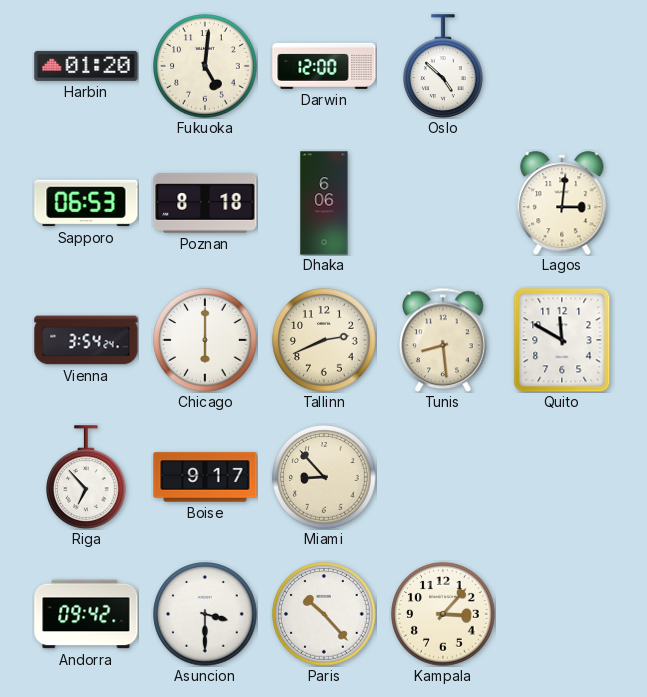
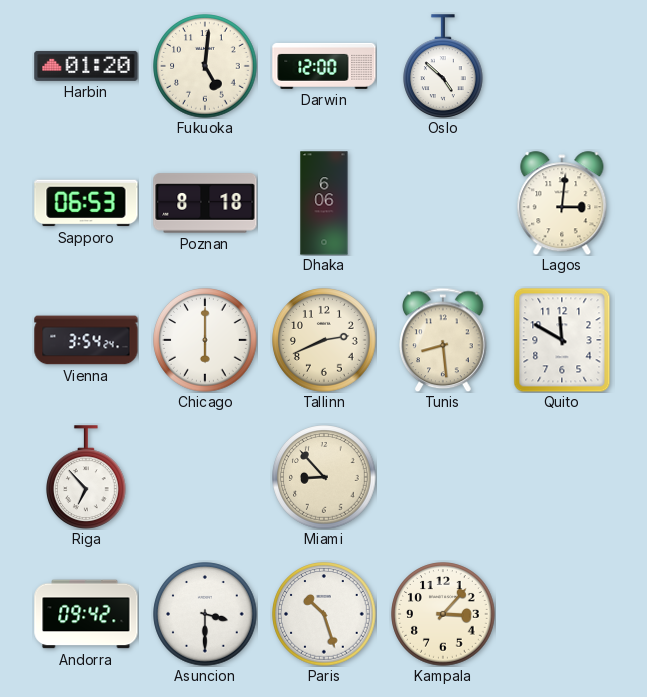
Boise: 9:17 -> none
Paris: 10:23 -> 10:27
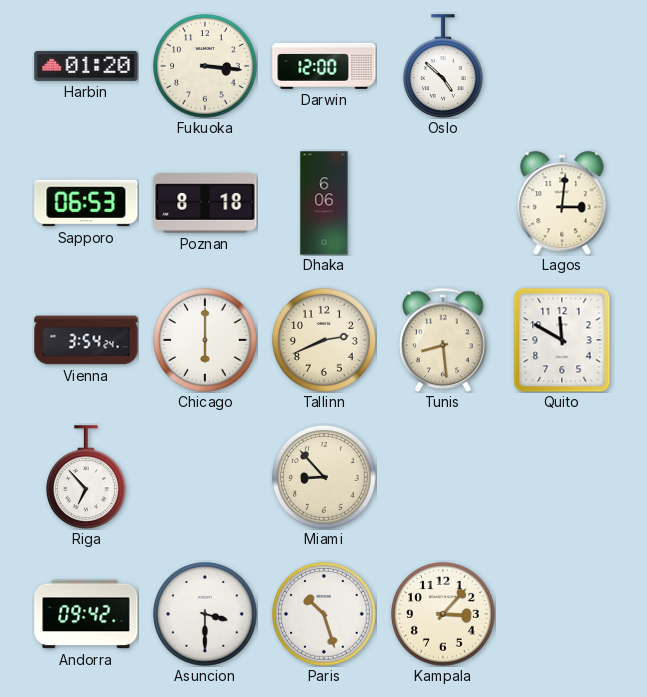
Fukuoka: 5:01 -> 3:16
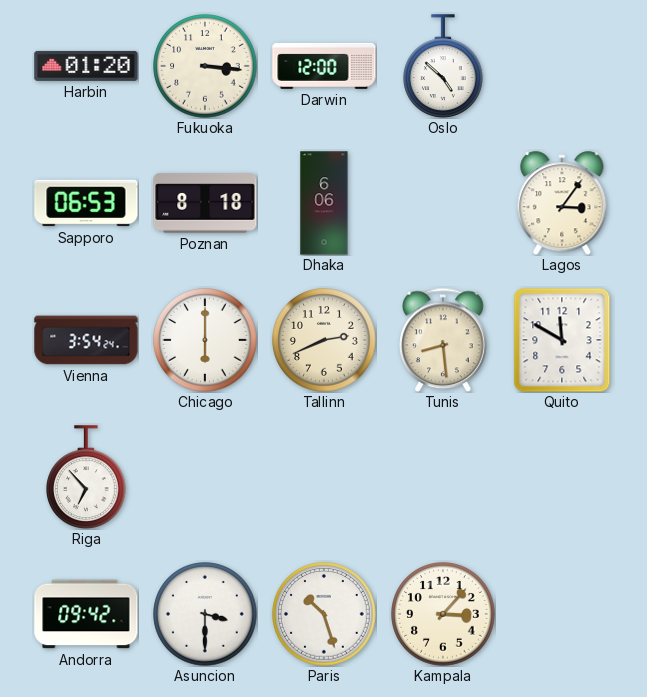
Lagos: 3:01 -> 3:06
Miami: 8:53 -> none
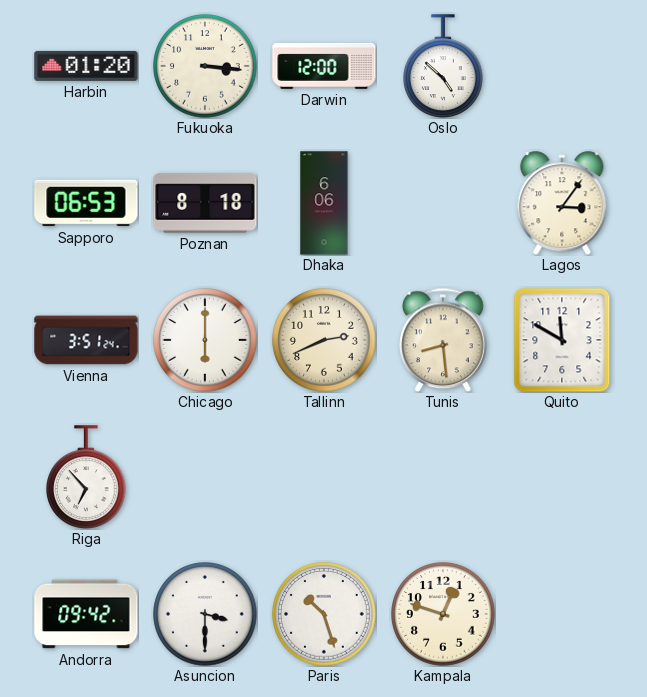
Vienna: 3:54 -> 3:51
Kampala: 3:07 -> 12:48
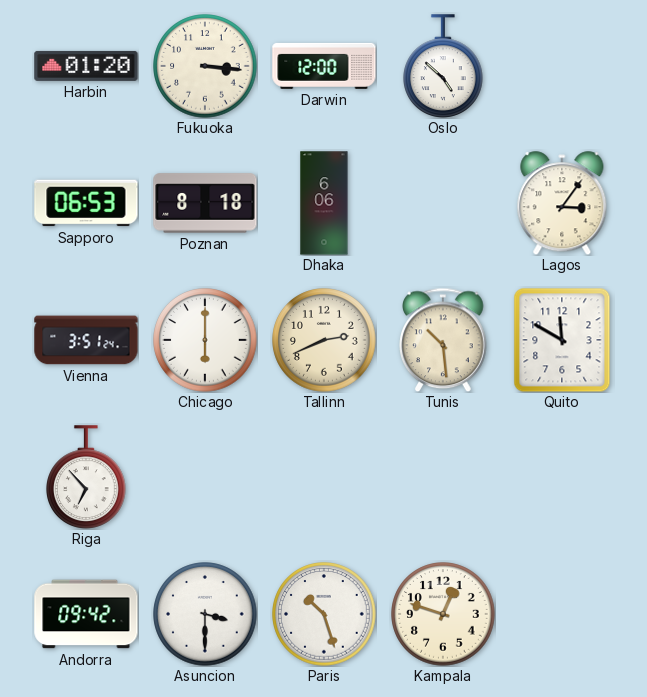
Tunis: 8:29 -> 10:29
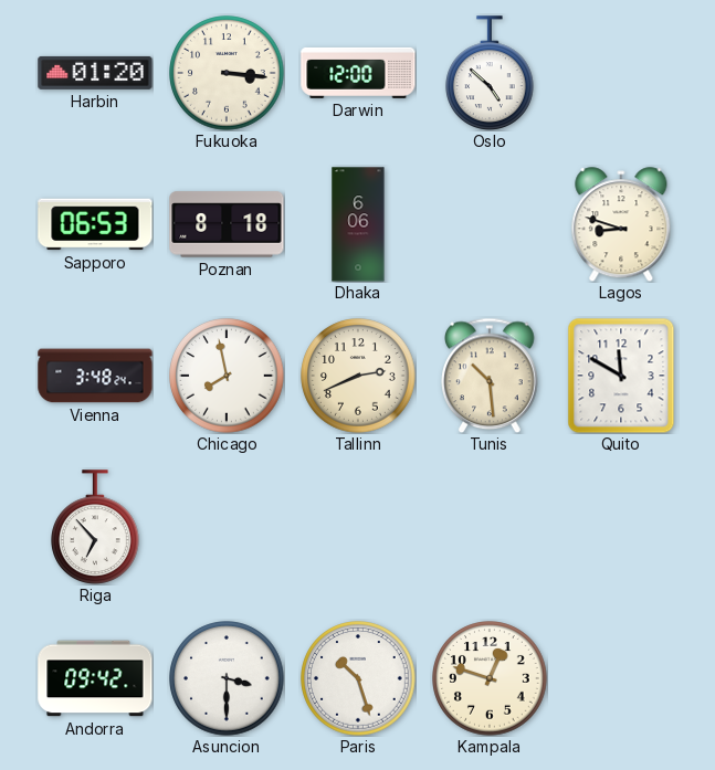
Lagos: 3:06 -> 8:48
Vienna: 3:51 -> 3:48
Chicago: 6:00 -> 7:58
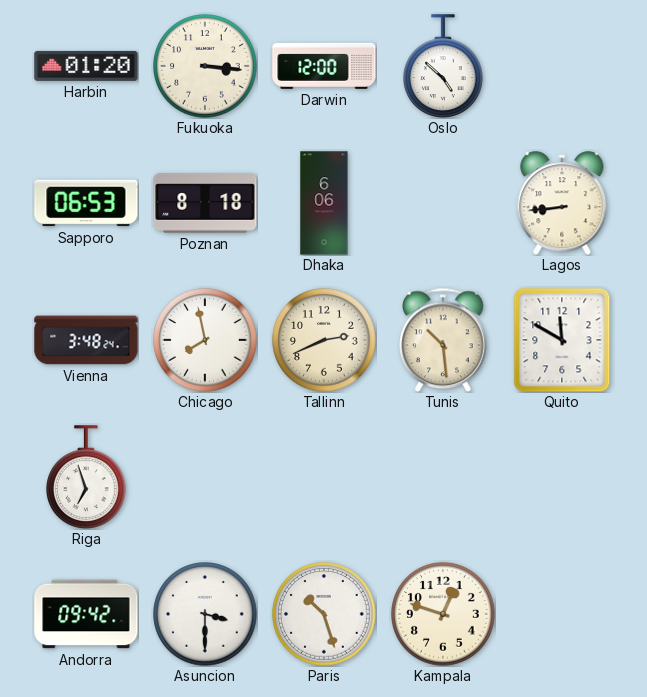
Lagos: 8:48 -> 8:44
Riga: 6:53 -> 6:57
